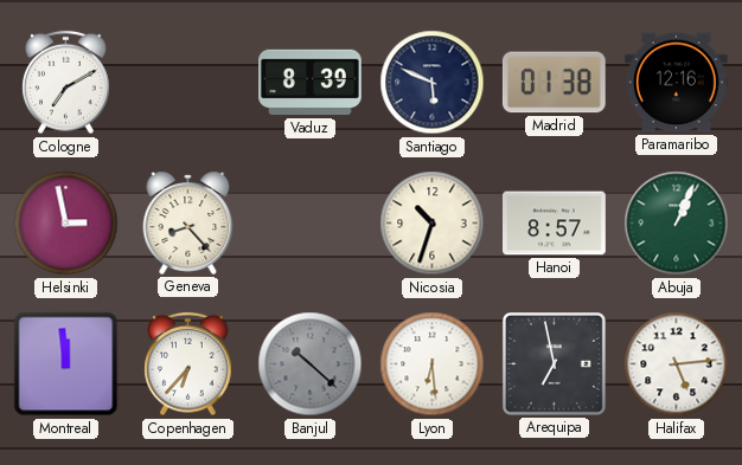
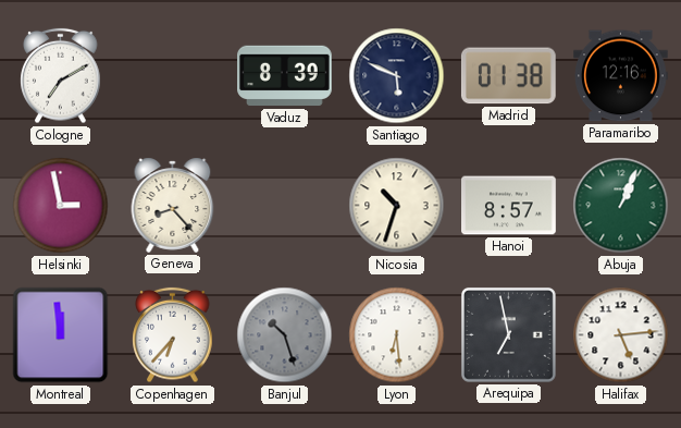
Banjul: 10:22 -> 10:27
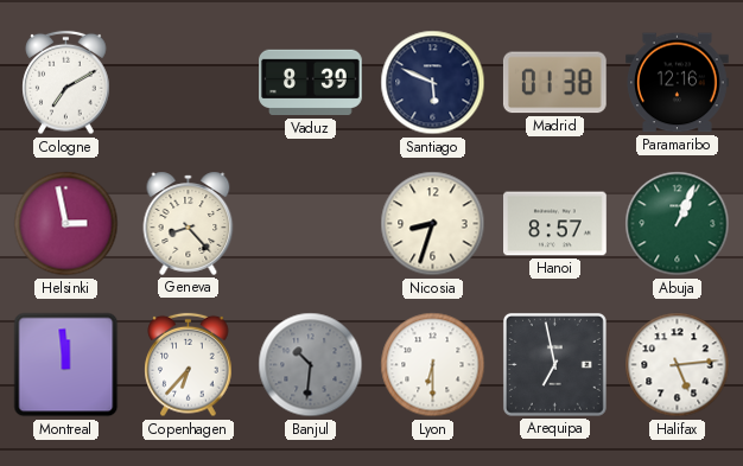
Nicosia: 10:33 -> 8:33
Banjul: 10:27 -> 10:31
Lyon: 6:29 -> 6:30
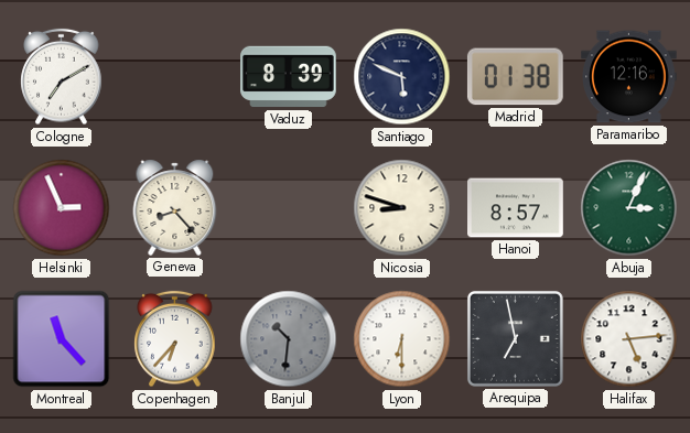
Helsinki: 2:58 -> 2:56
Nicosia: 8:33 -> 8:48
Abuja: 1:04 -> 3:04
Montreal: 11:59 -> 11:23
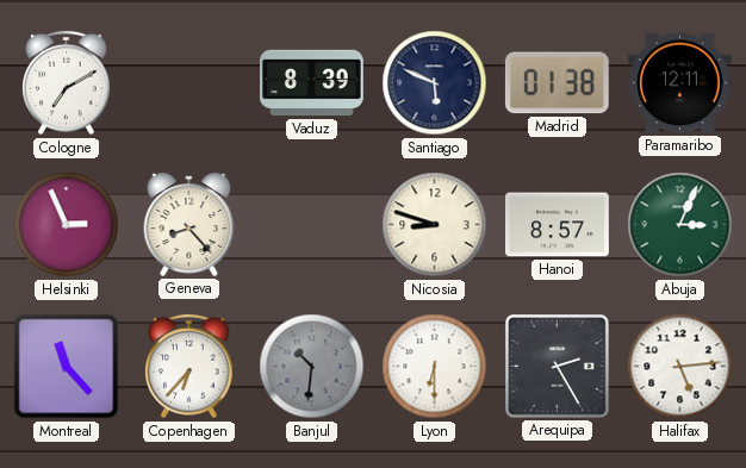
Paramaribo: 12:16 -> 12:11
Arequipa: 6:58 -> 2:25
